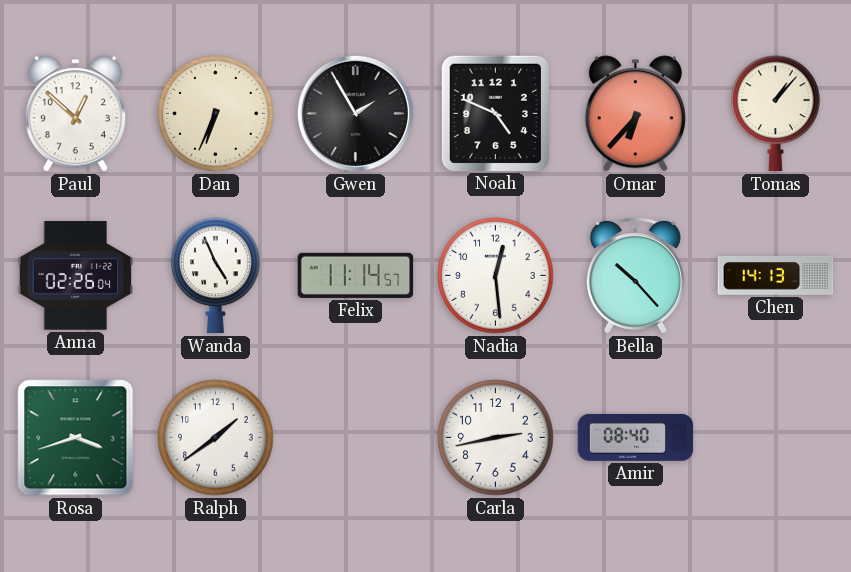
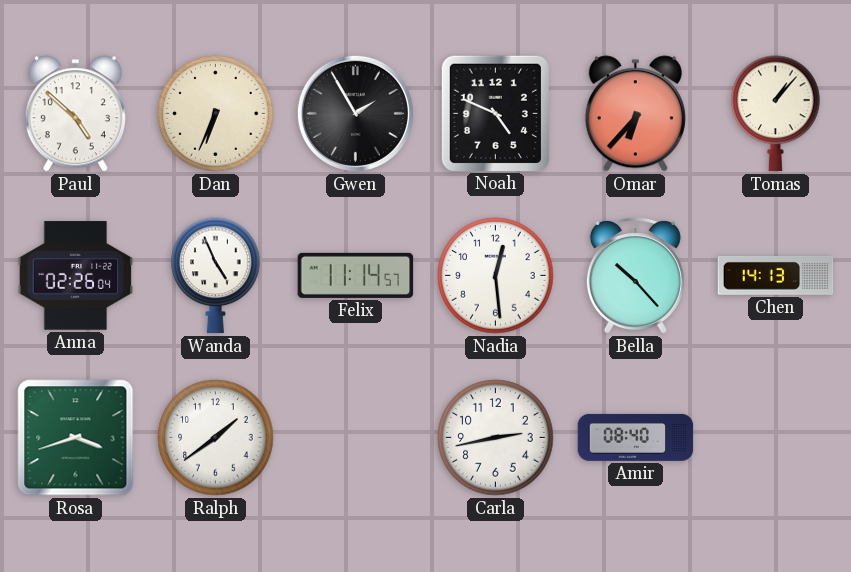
Paul: 12:52 -> 4:52
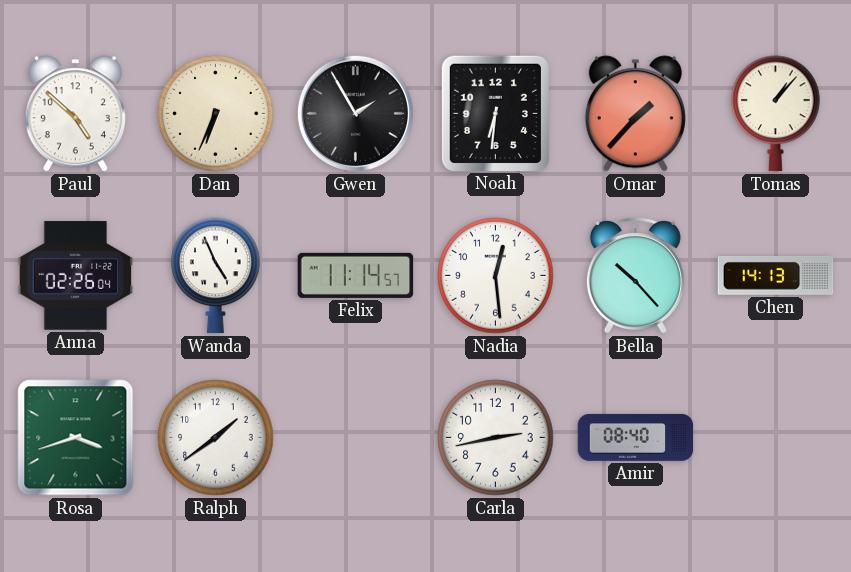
Noah: 4:49 -> 6:31
Omar: 6:37 -> 1:37
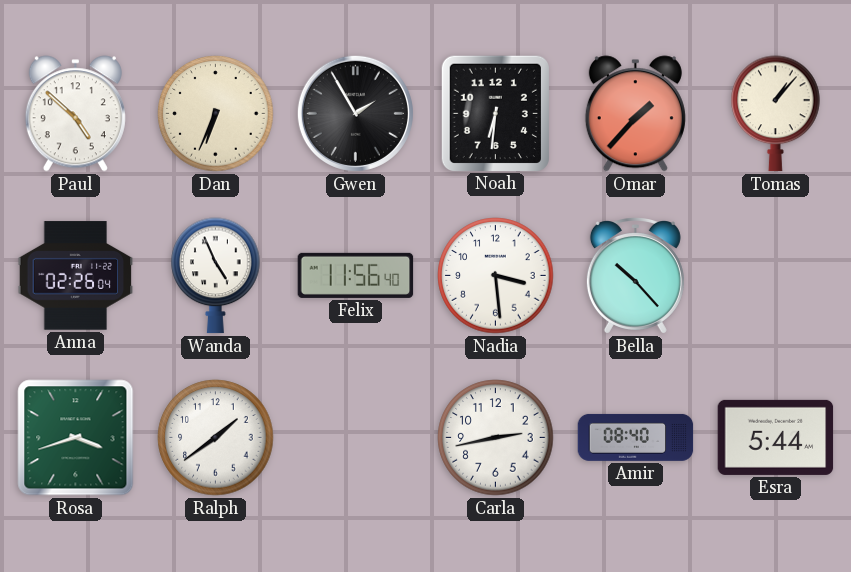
Felix: 11:14 -> 11:56
Nadia: 12:29 -> 3:29
Chen: 14:13 -> none
Esra: none -> 5:44
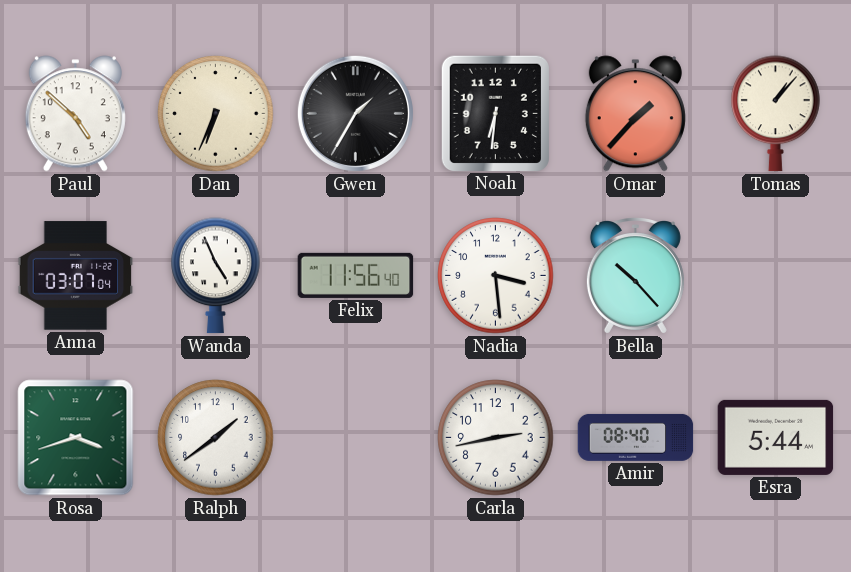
Gwen: 1:55 -> 1:35
Anna: 02:26 -> 03:07
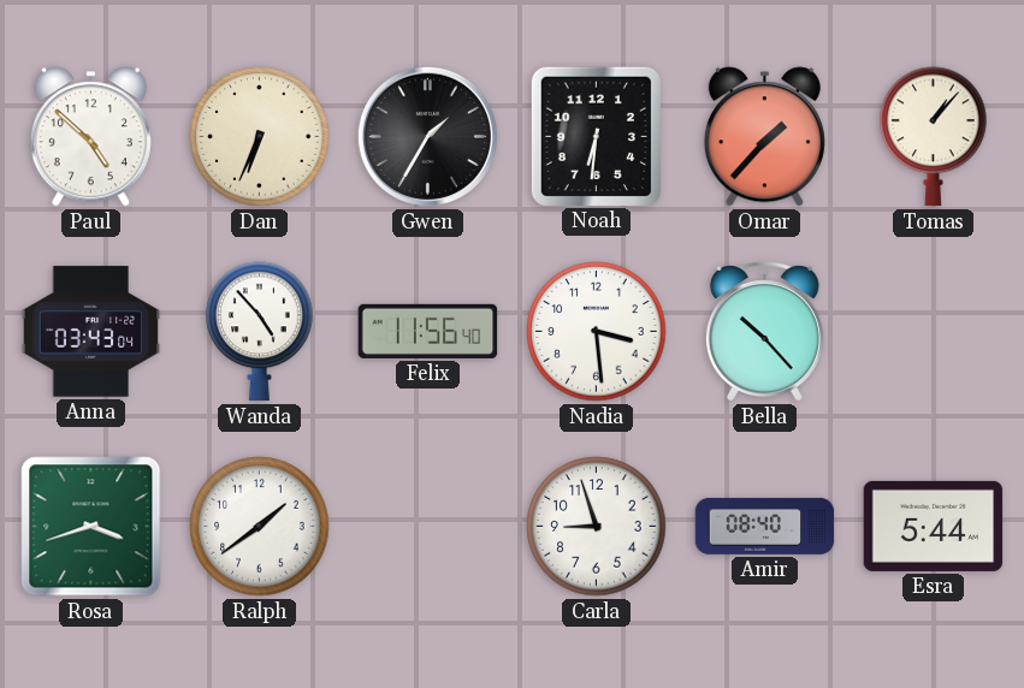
Anna: 03:07 -> 03:43
Wanda: 4:56 -> 4:53
Carla: 2:43 -> 8:57
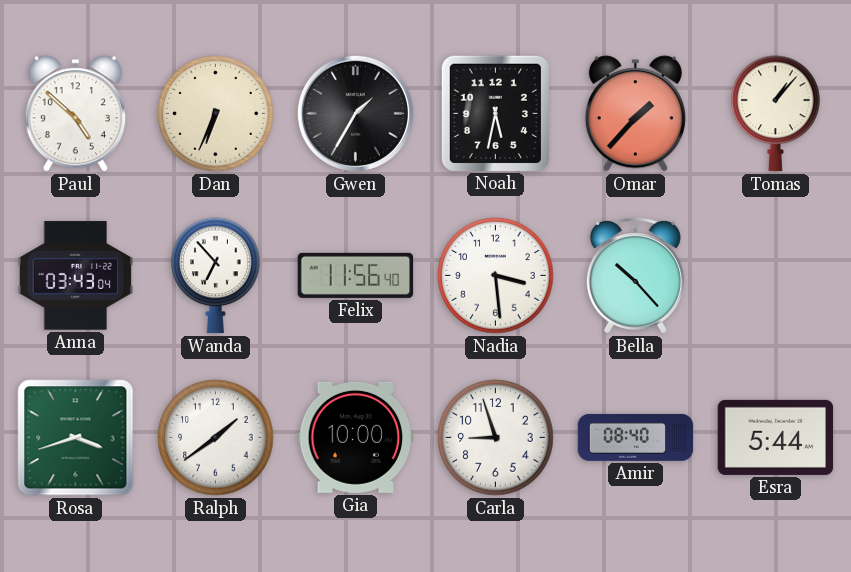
Noah: 6:31 -> 5:32
Wanda: 4:53 -> 6:53
Gia: none -> 10:00
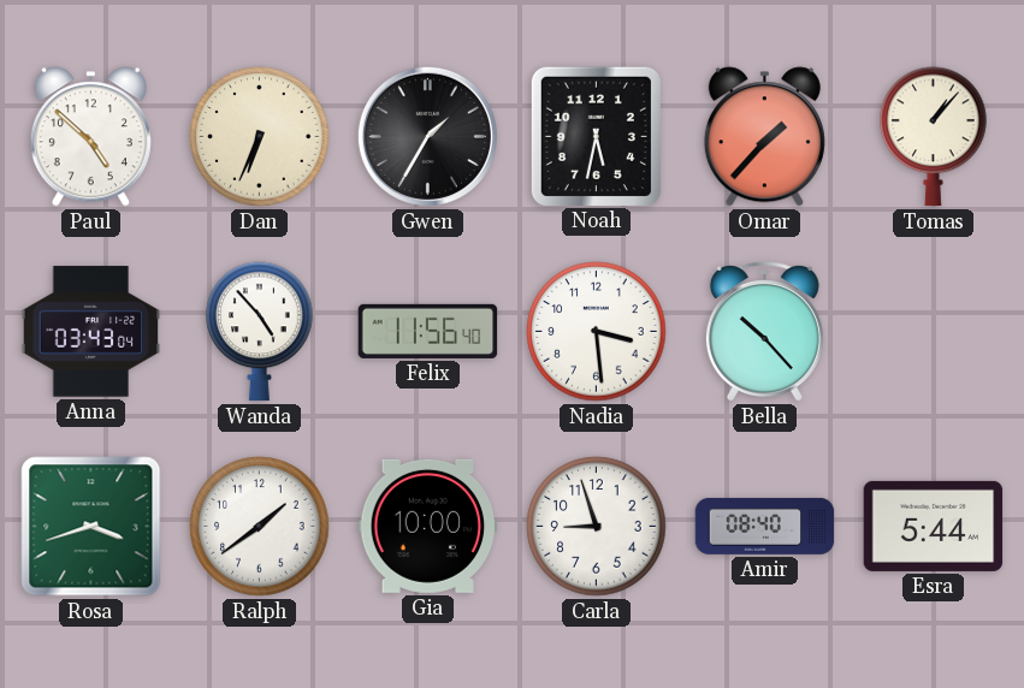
Wanda: 6:53 -> 4:53
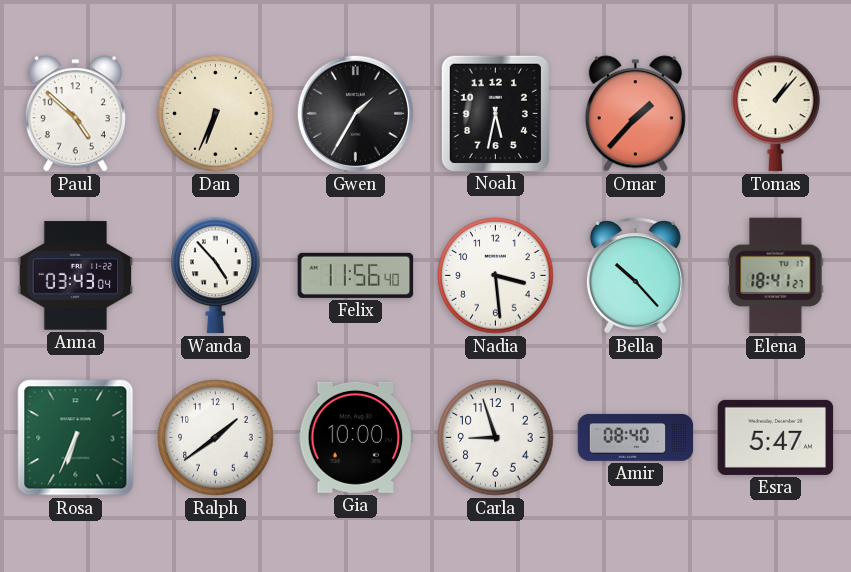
Elena: none -> 18:41
Rosa: 3:42 -> 6:34
Esra: 5:44 -> 5:47
